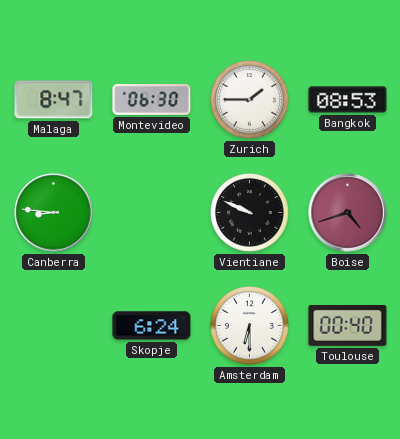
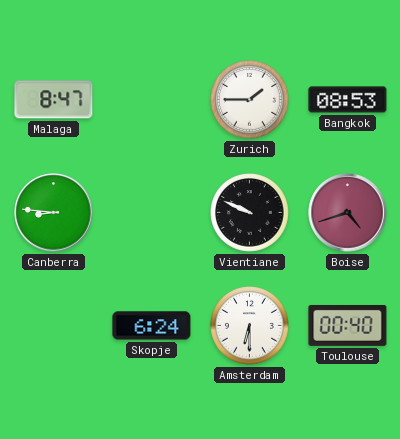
Montevideo: 06:30 -> none
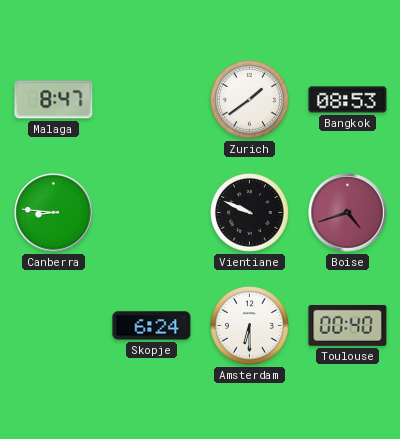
Zurich: 1:45 -> 1:39
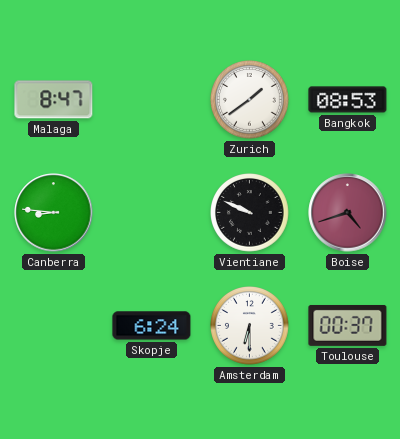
Toulouse: 00:40 -> 00:37
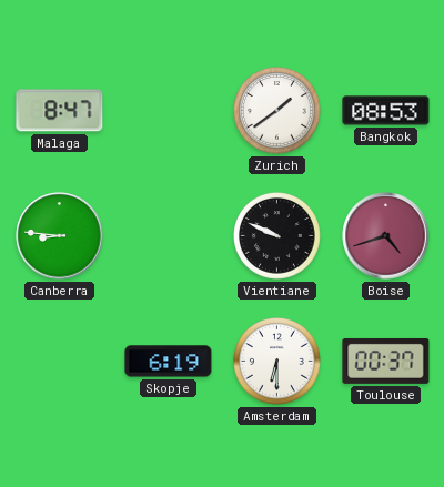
Skopje: 6:24 -> 6:19
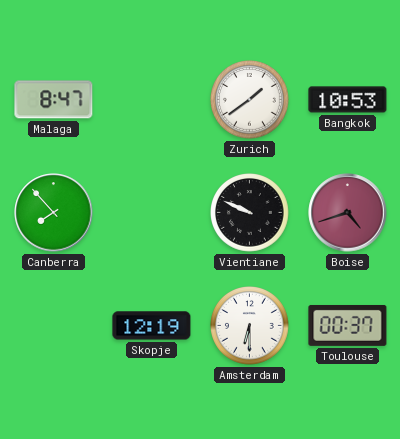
Bangkok: 08:53 -> 10:53
Canberra: 8:46 -> 7:53
Skopje: 6:19 -> 12:19
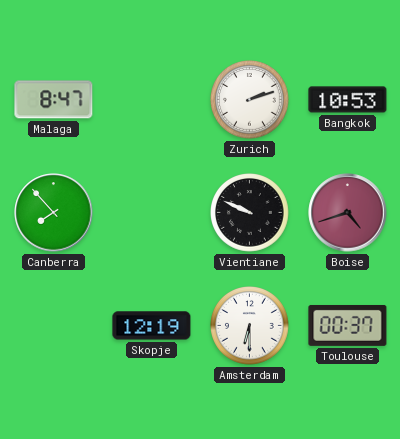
Zurich: 1:39 -> 2:12
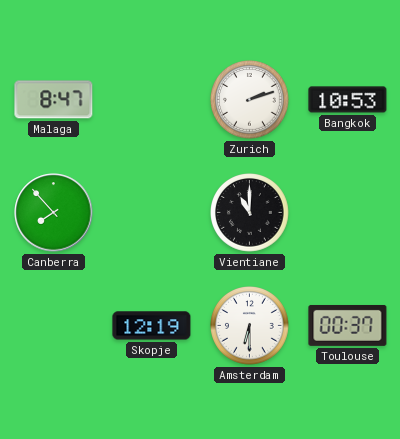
Vientiane: 9:49 -> 11:00
Boise: 4:42 -> none
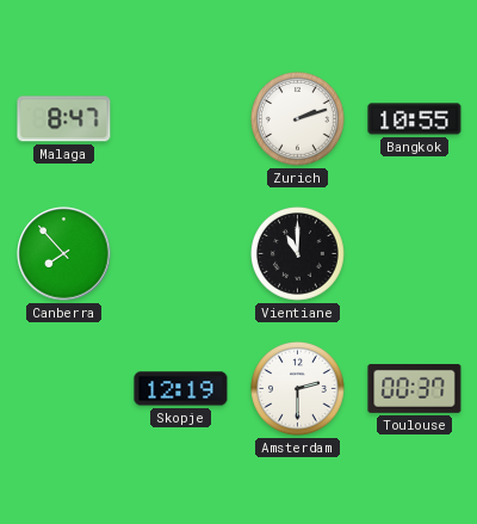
Bangkok: 10:53 -> 10:55
Amsterdam: 6:30 -> 2:30
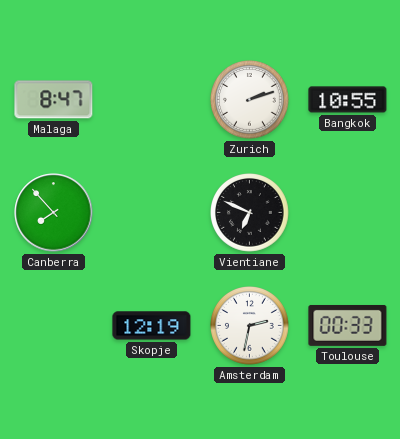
Vientiane: 11:00 -> 6:49
Amsterdam: 2:30 -> 2:32
Toulouse: 00:37 -> 00:33
